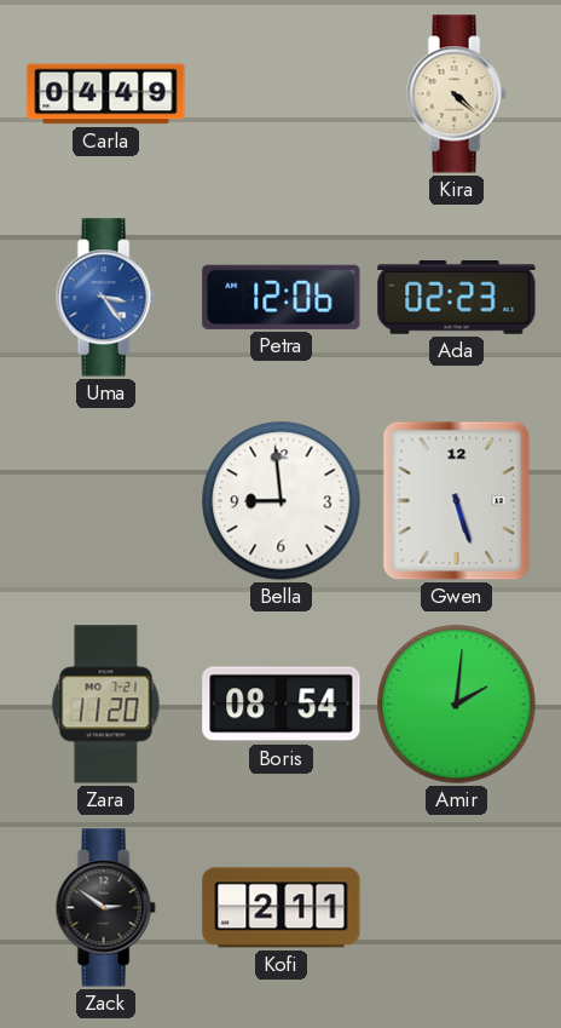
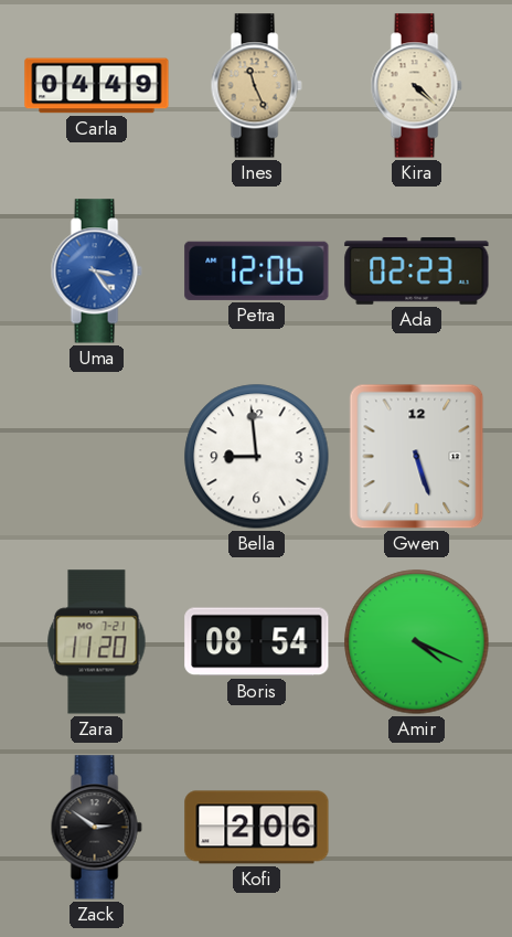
Ines: none -> 11:26
Amir: 2:01 -> 4:19
Kofi: 2:11 -> 2:06
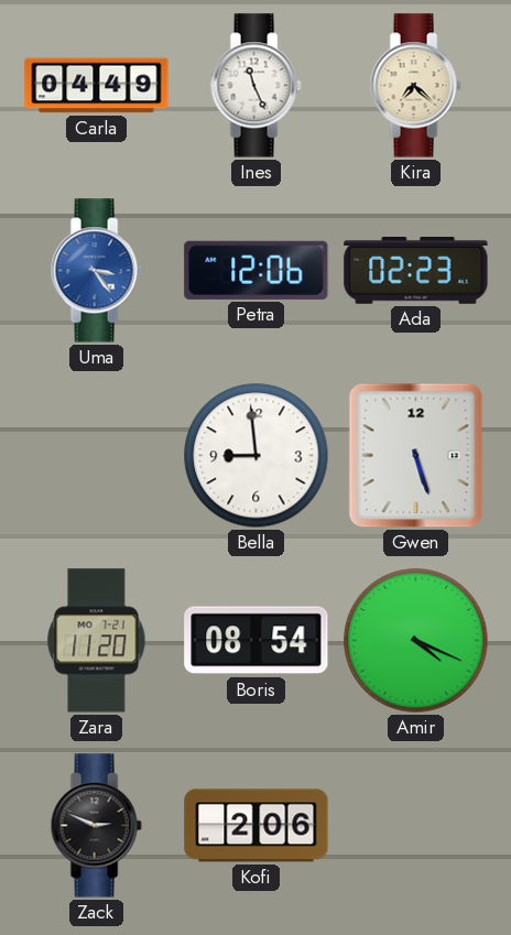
Ines dial: champagne -> white
Kira: 4:22 -> 7:22
Zack: 2:51 -> 2:49
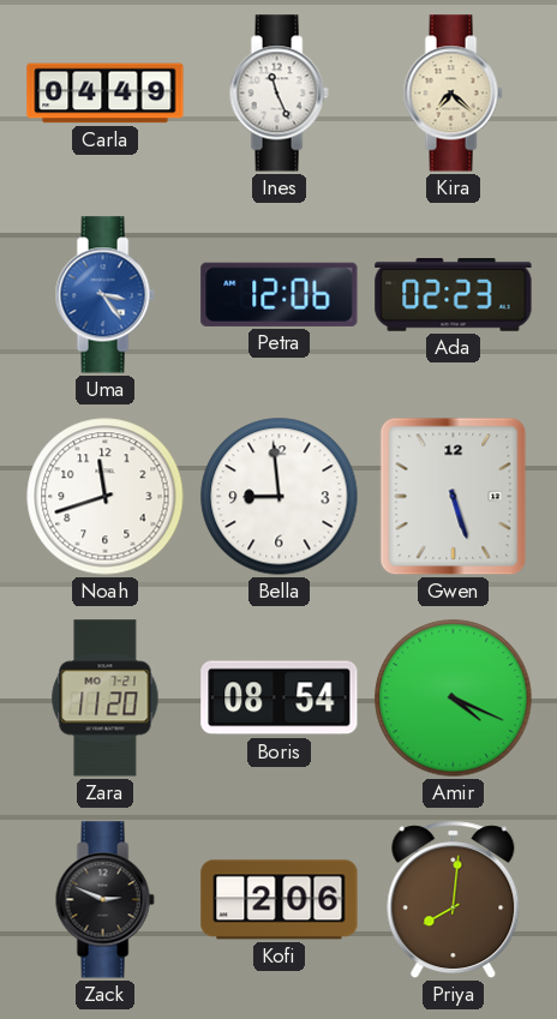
Noah: none -> 11:42
Priya: none -> 8:01
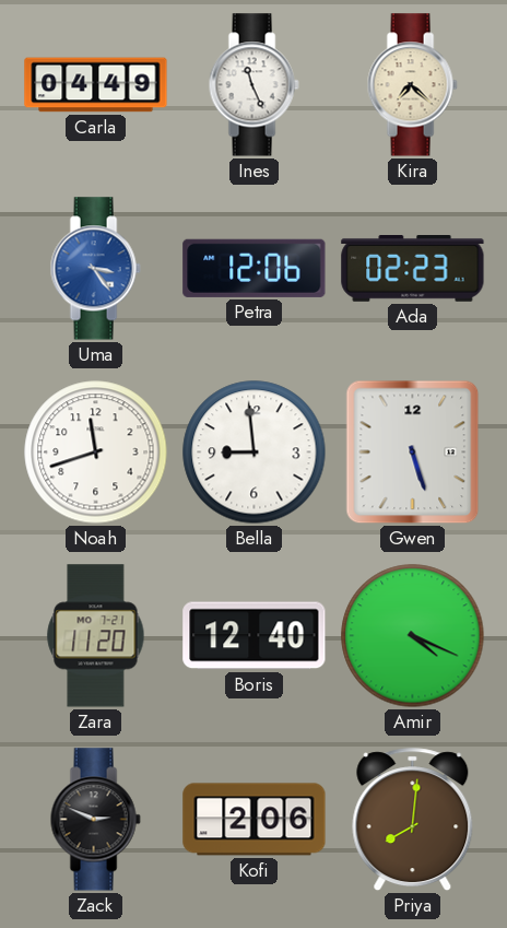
Boris: 08:54 -> 12:40
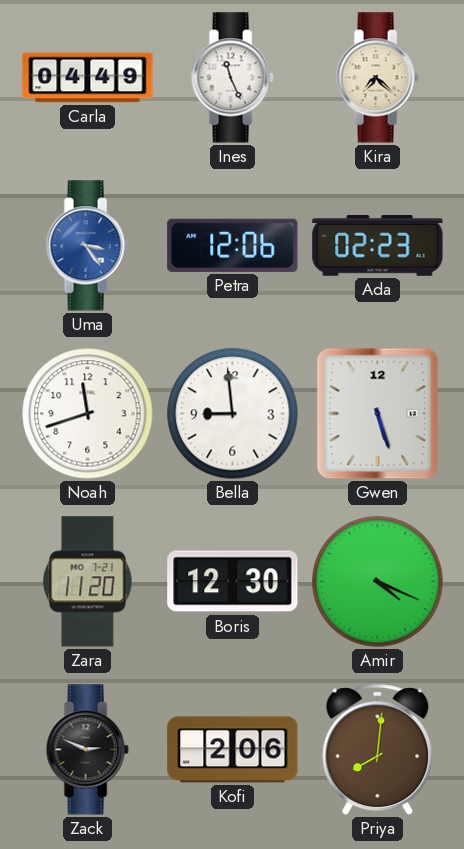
Boris: 12:40 -> 12:30
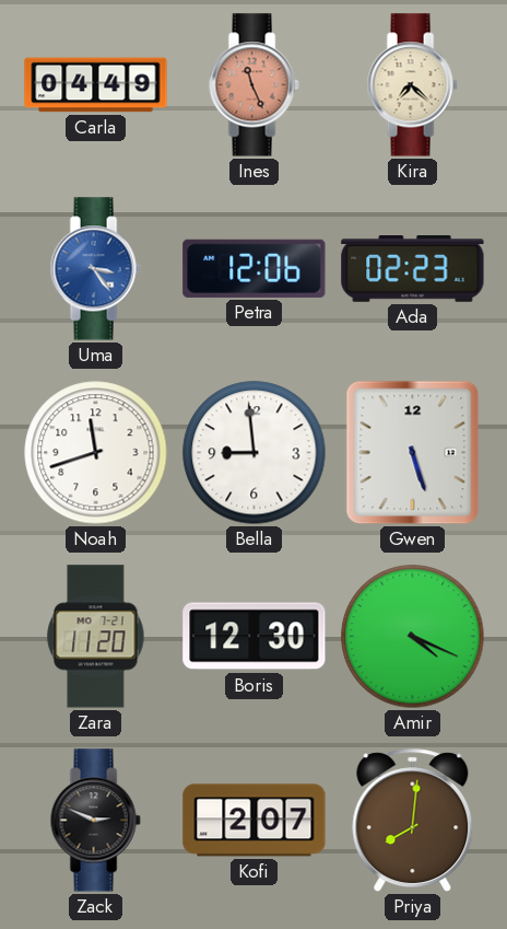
Ines dial: white -> salmon
Kofi: 2:06 -> 2:07
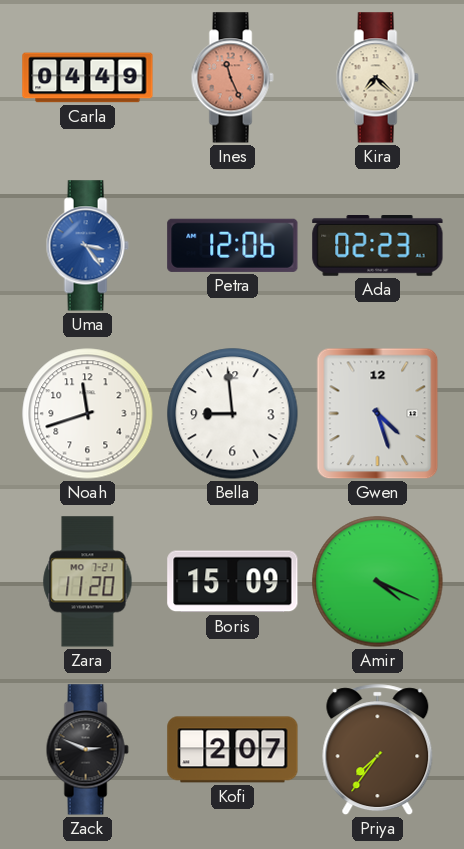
Gwen: 5:27 -> 4:27
Boris: 12:30 -> 15:09
Priya: 8:01 -> 7:36
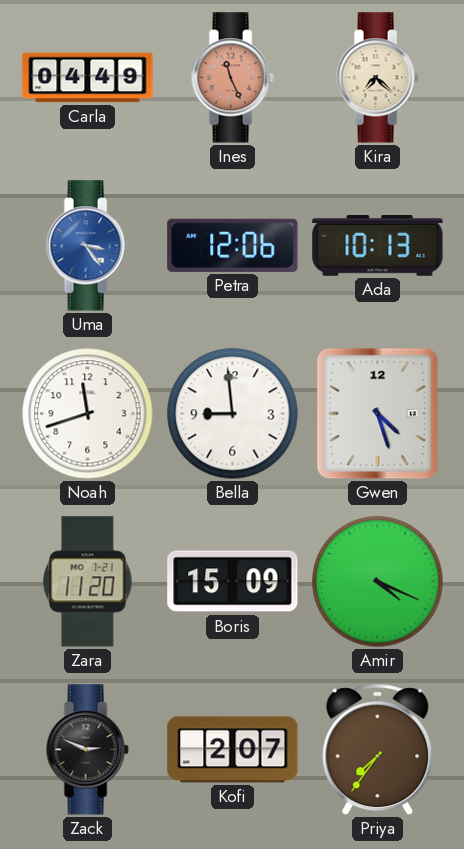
Ada: 02:23 -> 10:13
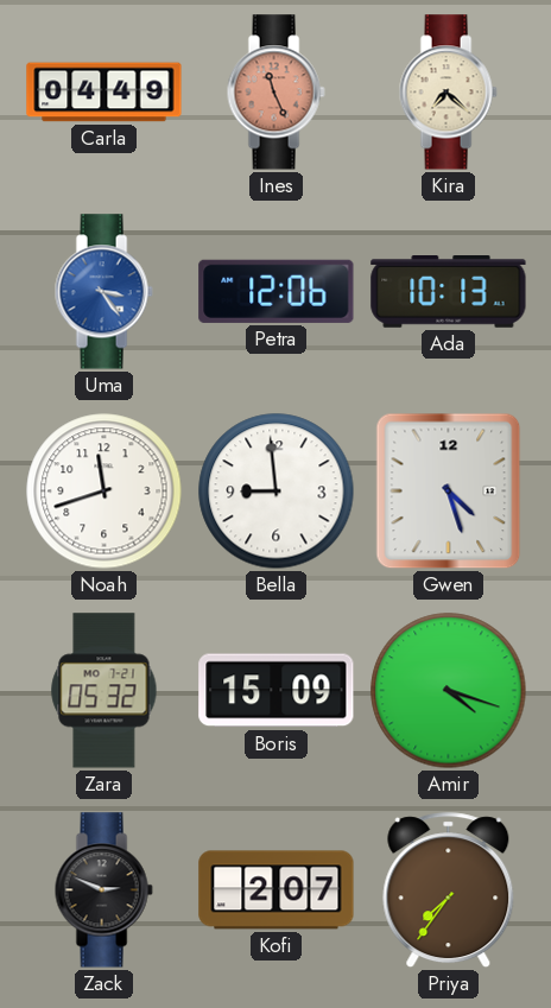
Zara: 11:20 -> 05:32
Amir: 4:19 -> 4:18
